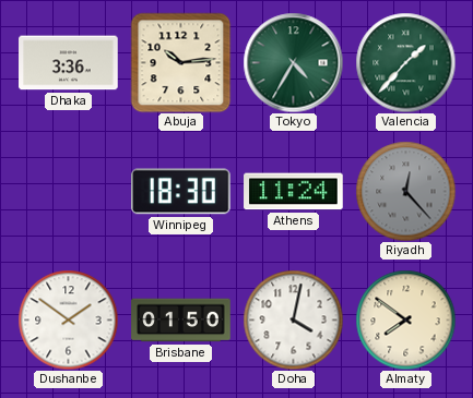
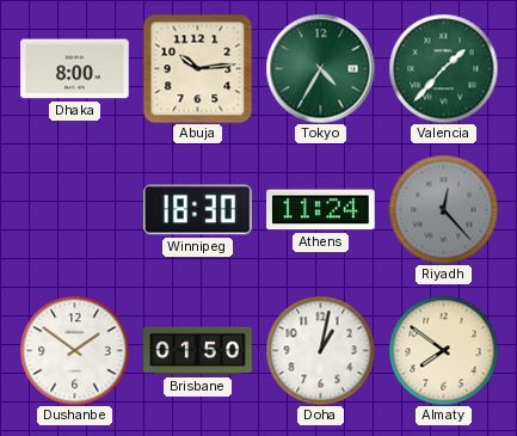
Dhaka: 3:36 -> 8:00
Doha: 4:02 -> 1:02
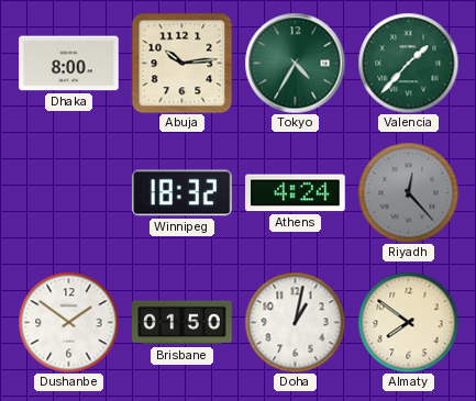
Winnipeg: 18:30 -> 18:32
Athens: 11:24 -> 4:24
